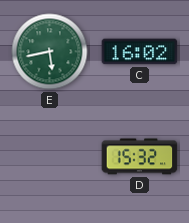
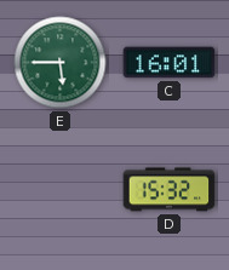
E: 5:43 -> 5:45
C: 16:02 -> 16:01
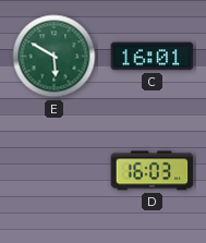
E: 5:45 -> 5:50
D: 15:32 -> 16:03
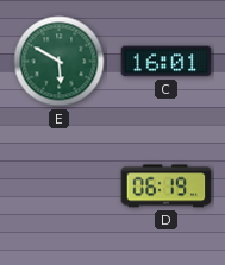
D: 16:03 -> 06:19
